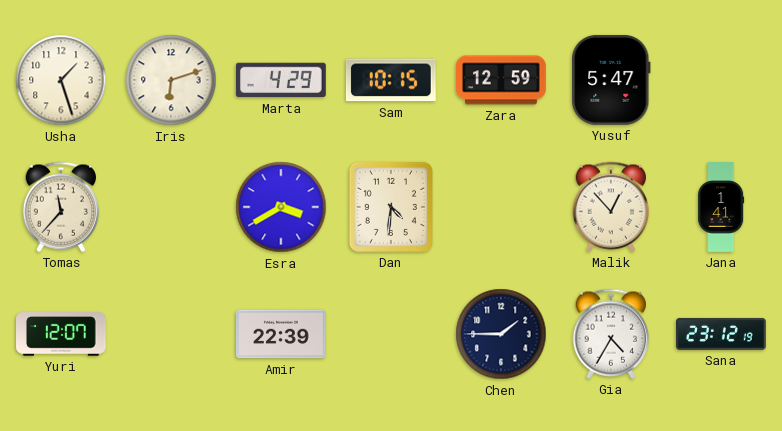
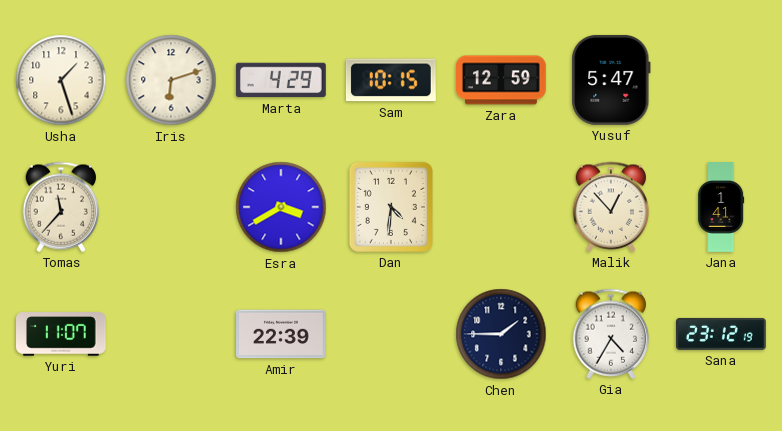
Yuri: 12:07 -> 11:07
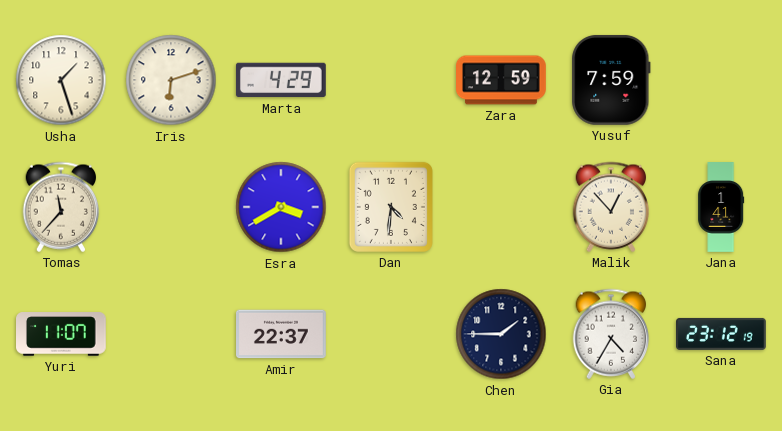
Sam: 10:15 -> none
Yusuf: 5:47 -> 7:59
Amir: 22:39 -> 22:37
